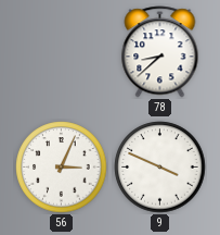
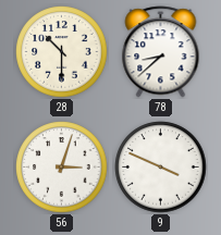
28: none -> 10:30
56: 3:04 -> 3:03
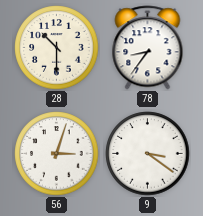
78: 8:38 -> 8:36
9: 3:49 -> 3:21
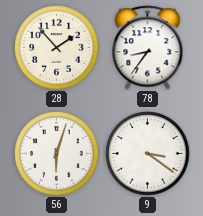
28: 10:30 -> 1:53
56: 3:03 -> 6:03
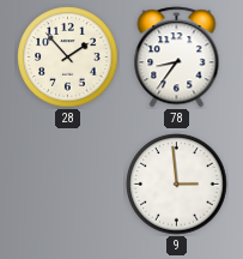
56: 6:03 -> none
9: 3:21 -> 2:59
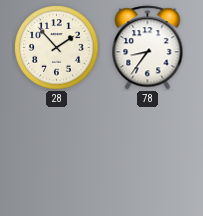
9: 2:59 -> none
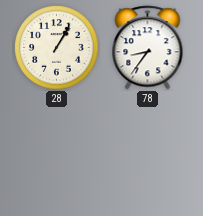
28: 1:53 -> 1:05
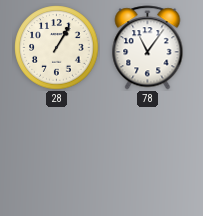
78: 8:36 -> 11:06
